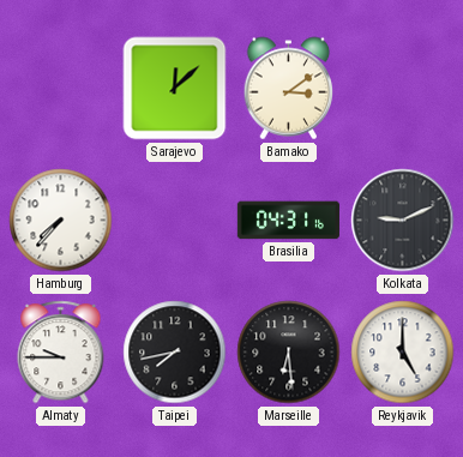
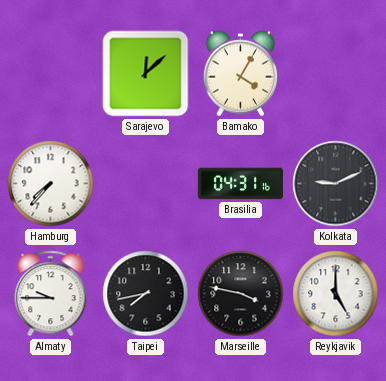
Bamako: 3:09 -> 4:05
Marseille: 6:29 -> 3:47
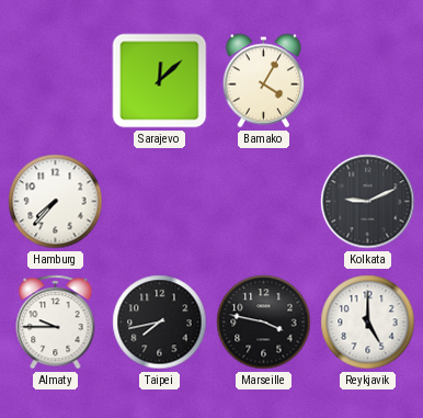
Brasilia: 04:31 -> none
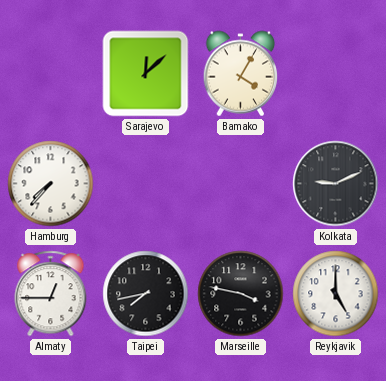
Almaty: 9:45 -> 12:45
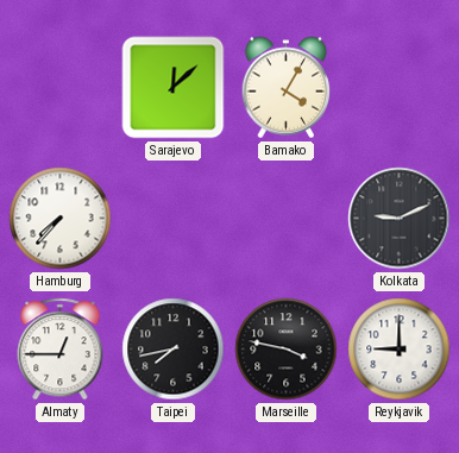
Reykjavik: 5:00 -> 9:00
